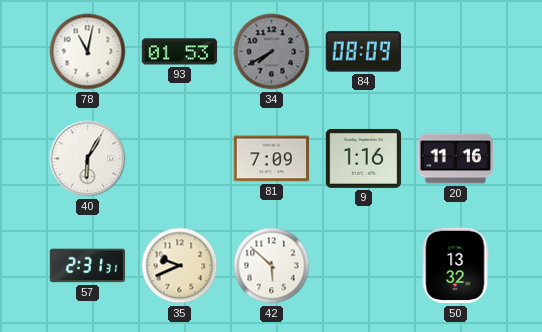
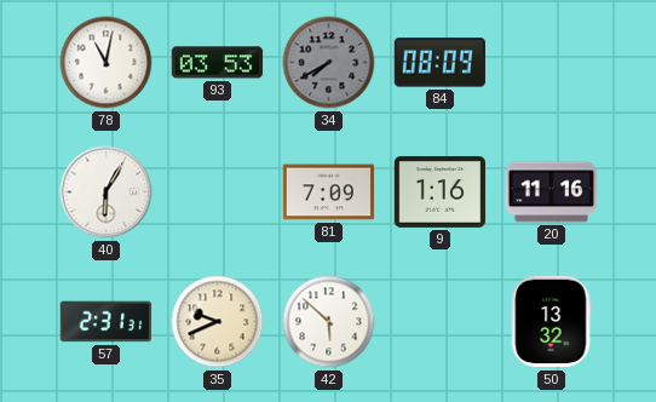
93: 01:53 -> 03:53
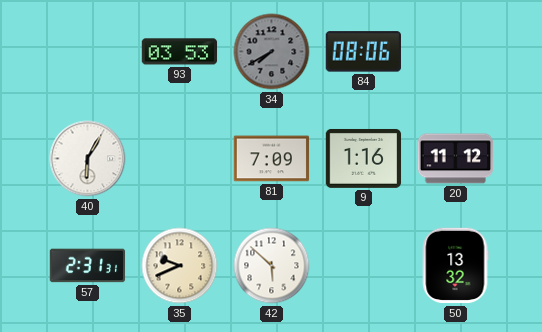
78: 11:02 -> none
84: 08:09 -> 08:06
20: 11:16 -> 11:12
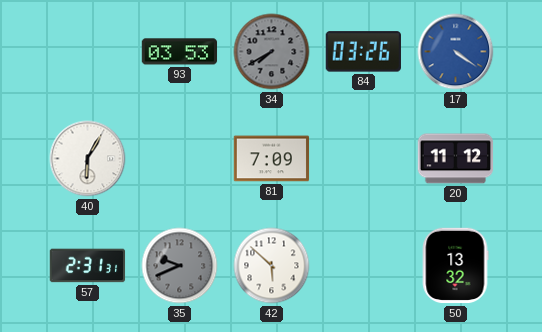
84: 08:06 -> 03:26
17: none -> 4:21
9: 1:16 -> none
35 dial: cream -> grey
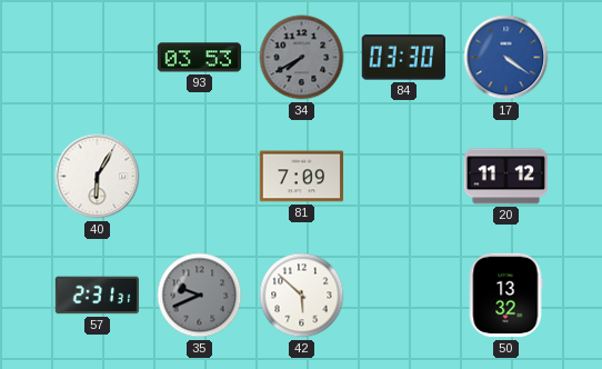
84: 03:26 -> 03:30
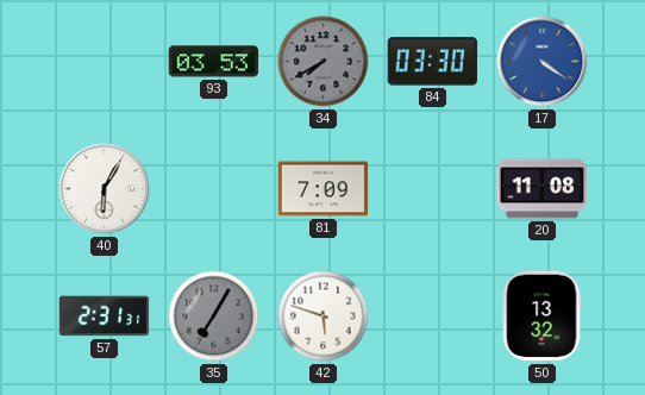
20: 11:12 -> 11:08
35: 9:41 -> 7:05
42: 5:52 -> 5:48
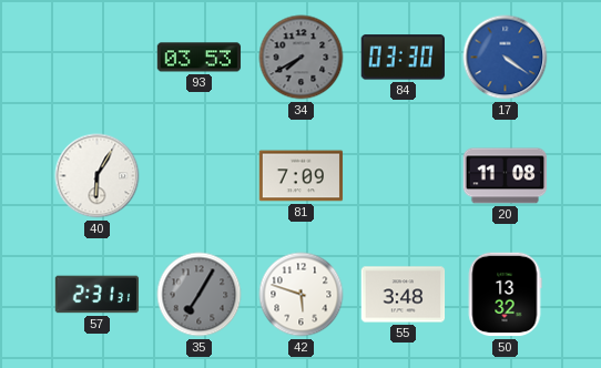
55: none -> 3:48
